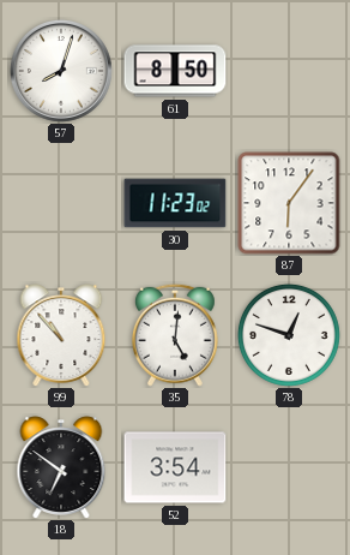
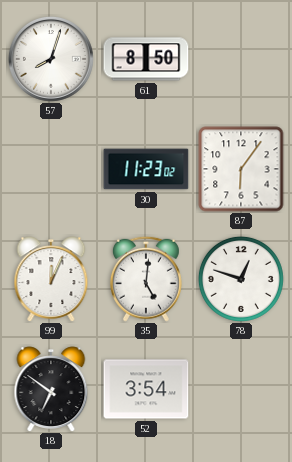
99: 10:53 -> 12:04
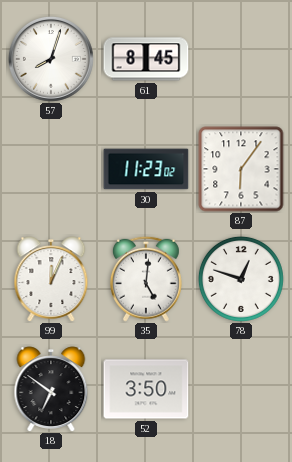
61: 8:50 -> 8:45
52: 3:54 -> 3:50
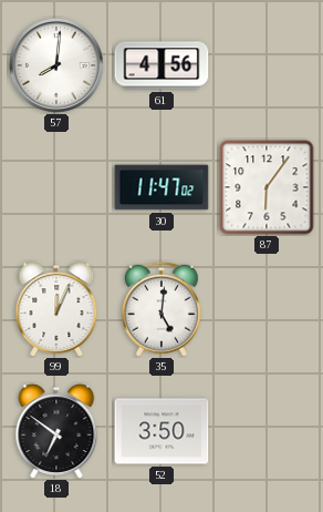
57: 8:03 -> 8:01
61: 8:45 -> 4:56
30: 11:23 -> 11:47
78: 12:48 -> none
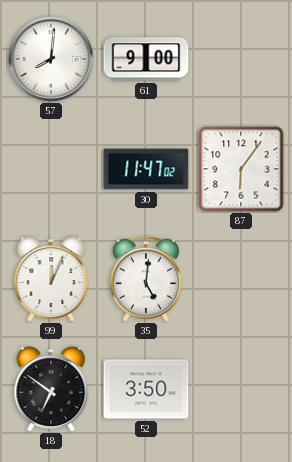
61: 4:56 -> 9:00
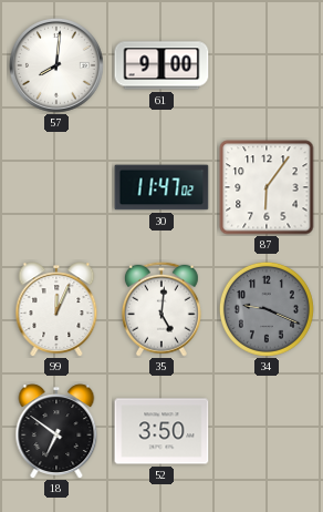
34: none -> 9:19
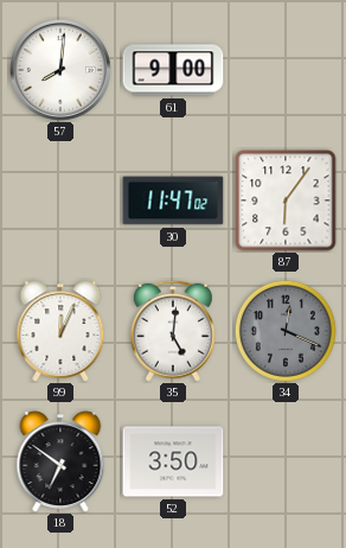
34: 9:19 -> 12:19
